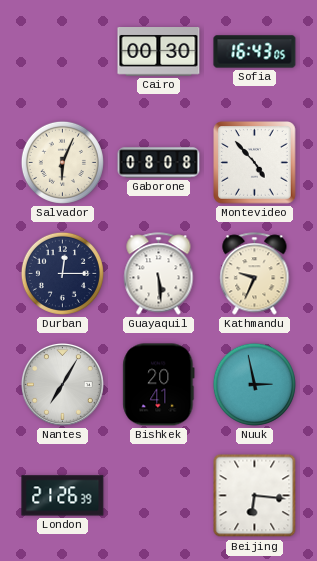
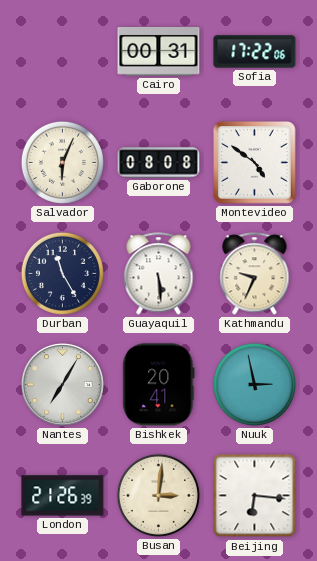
Cairo: 00:30 -> 00:31
Sofia: 16:43 -> 17:22
Montevideo: 4:53 -> 4:51
Durban: 12:15 -> 11:25
Busan: none -> 3:01
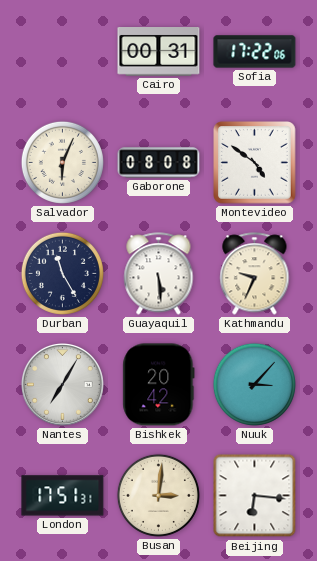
Bishkek: 20:41 -> 20:42
Nuuk: 2:58 -> 3:07
London: 21:26 -> 17:51
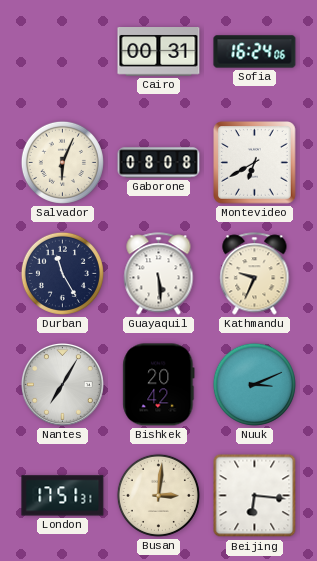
Sofia: 17:22 -> 16:24
Montevideo: 4:51 -> 6:40
Nuuk: 3:07 -> 3:11
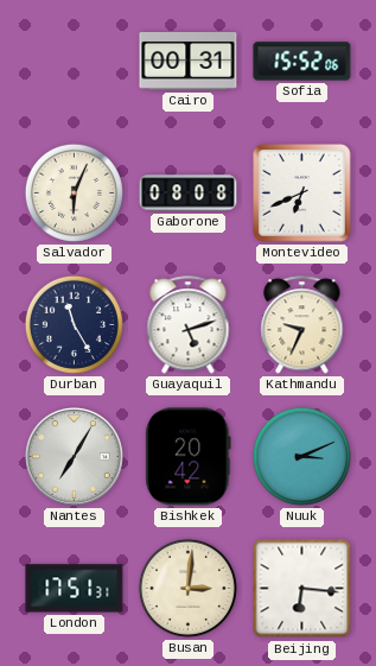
Sofia: 16:24 -> 15:52
Montevideo: 6:40 -> 6:41
Guayaquil: 5:29 -> 5:12
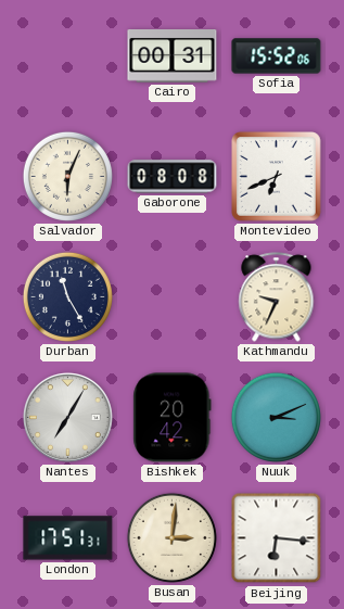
Guayaquil: 5:12 -> none
